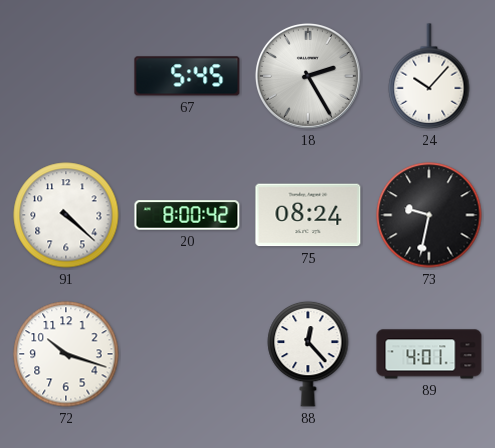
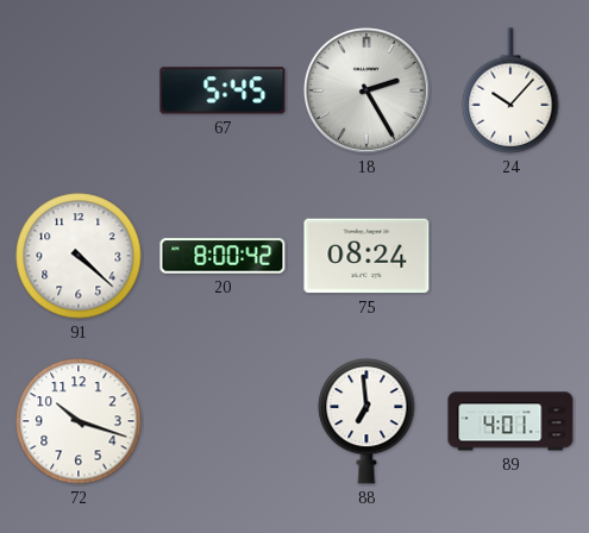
73: 9:32 -> none
88: 12:23 -> 6:59
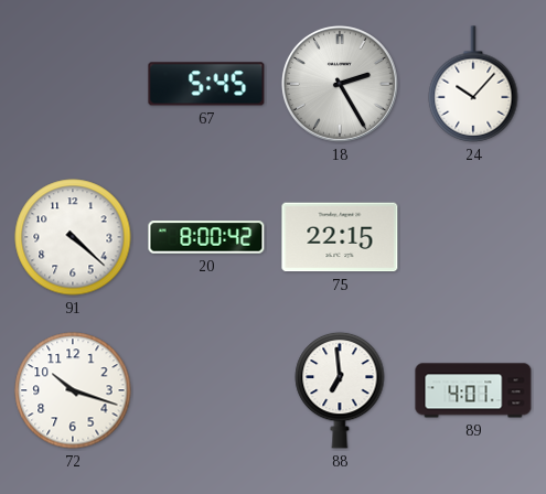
75: 08:24 -> 22:15
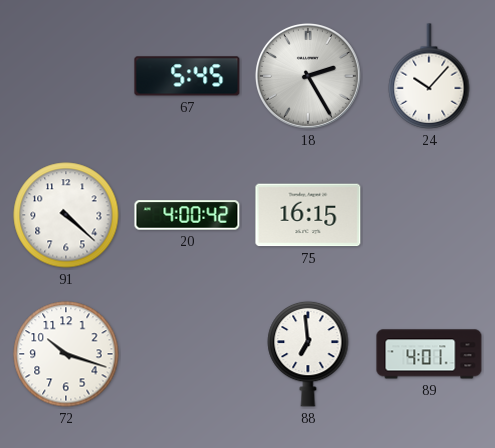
20: 8:00 -> 4:00
75: 22:15 -> 16:15
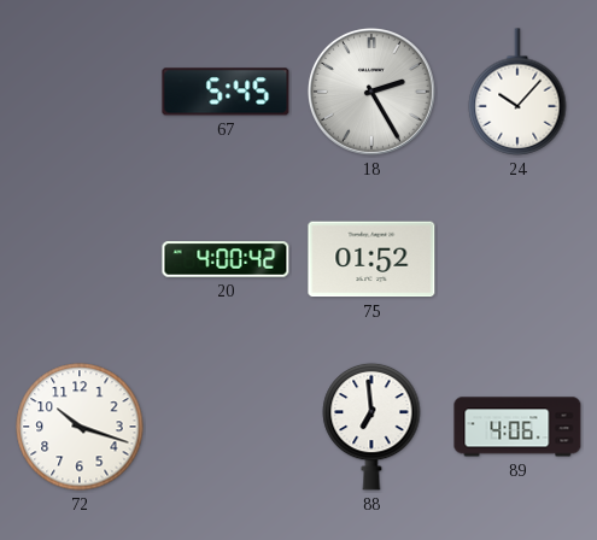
91: 4:22 -> none
75: 16:15 -> 01:52
89: 4:01 -> 4:06
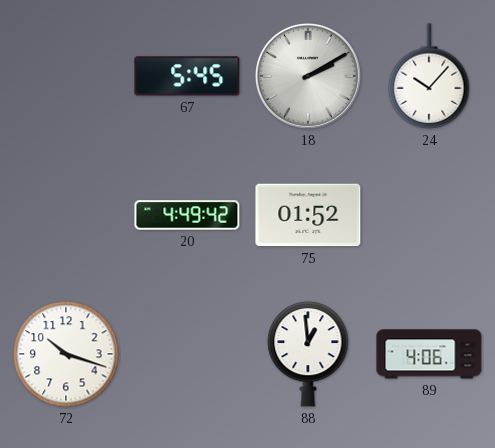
18: 2:25 -> 2:10
20: 4:00 -> 4:49
88: 6:59 -> 12:59
